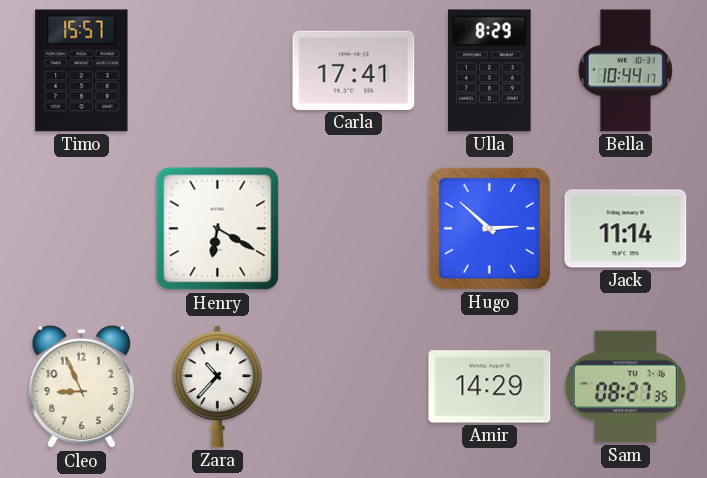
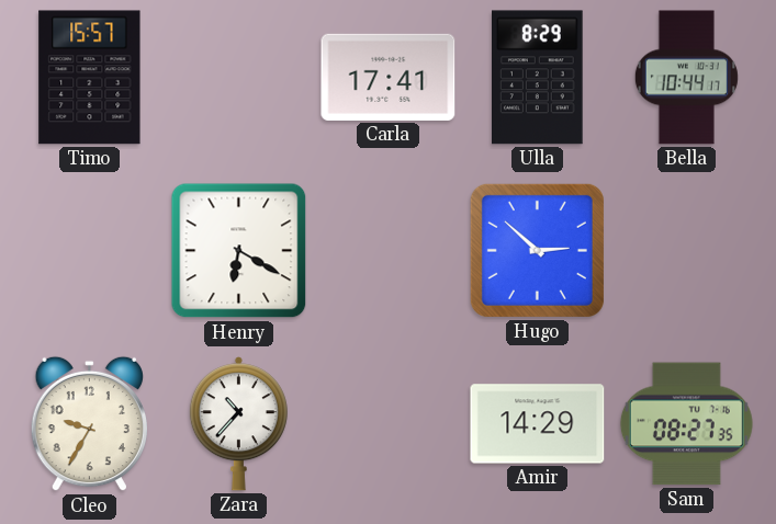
Jack: 11:14 -> none
Cleo: 8:56 -> 9:35
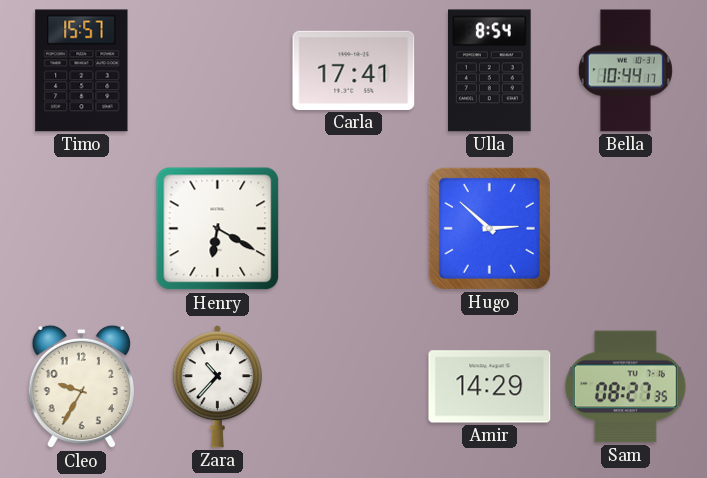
Ulla: 8:29 -> 8:54
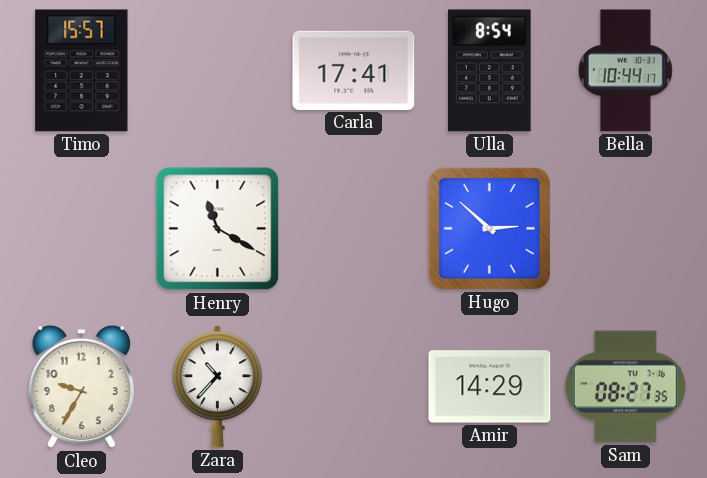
Henry: 6:20 -> 11:20
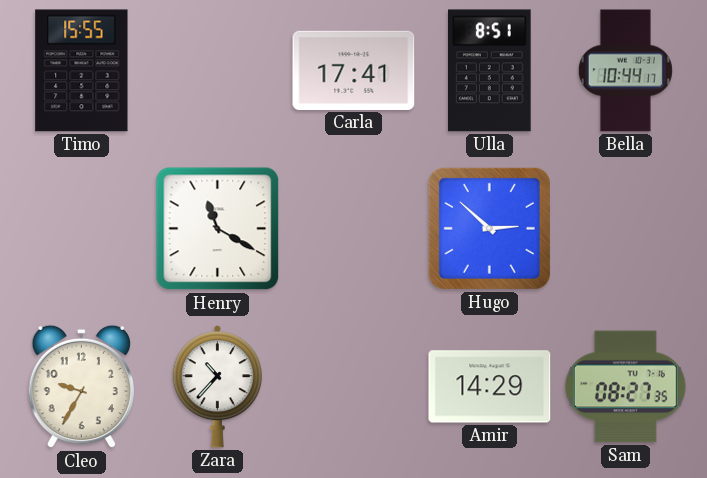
Timo: 15:57 -> 15:55
Ulla: 8:54 -> 8:51
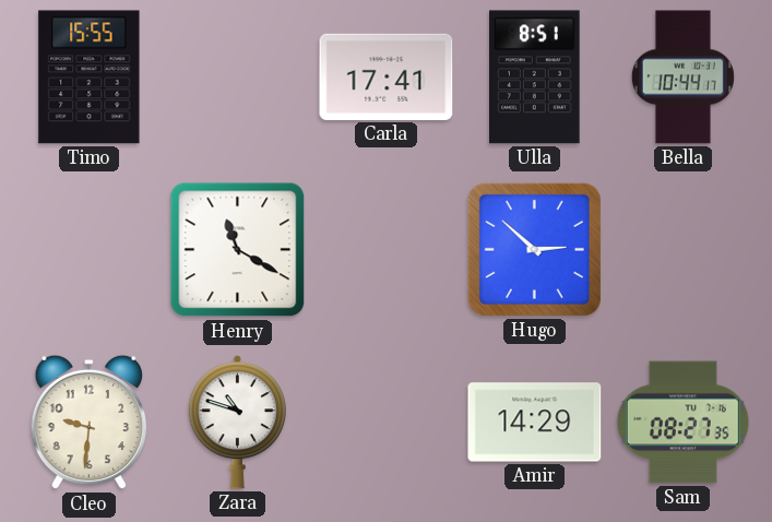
Cleo: 9:35 -> 9:31
Zara: 10:37 -> 10:48
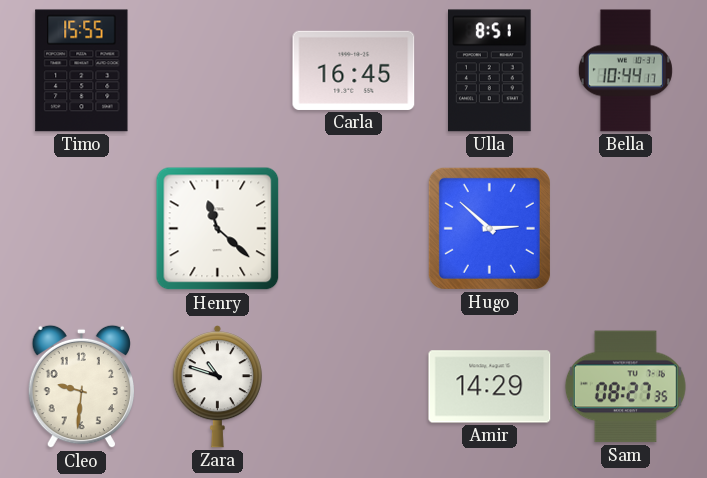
Carla: 17:41 -> 16:45
Henry: 11:20 -> 11:22
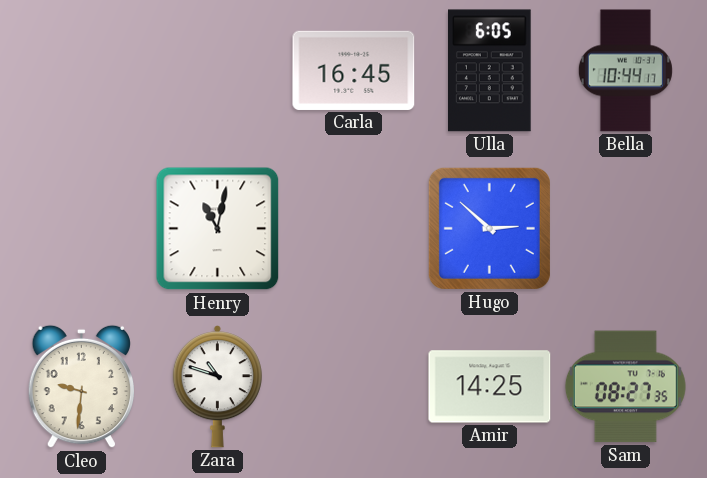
Timo: 15:55 -> none
Ulla: 8:51 -> 6:05
Henry: 11:22 -> 11:02
Amir: 14:29 -> 14:25
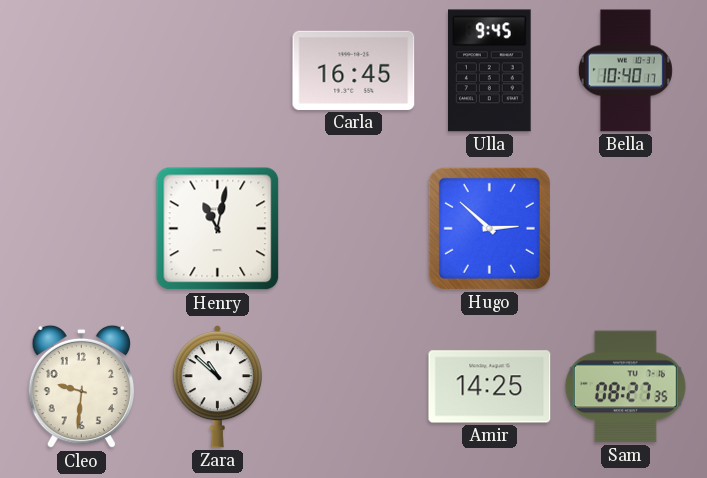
Ulla: 6:05 -> 9:45
Bella: 10:44 -> 10:40
Zara: 10:48 -> 10:52
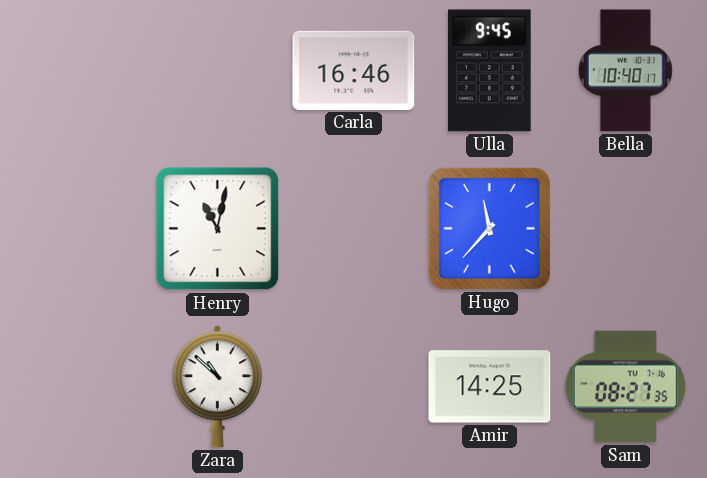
Carla: 16:45 -> 16:46
Hugo: 2:52 -> 11:37
Cleo: 9:31 -> none
